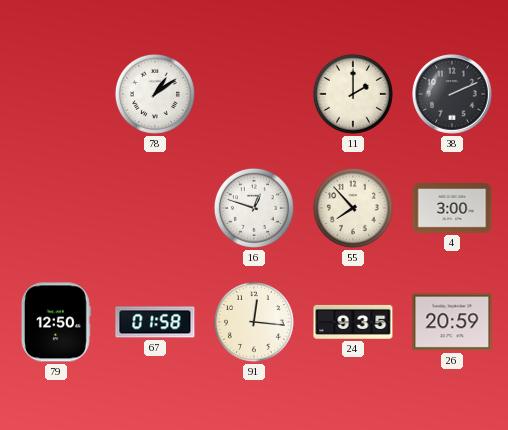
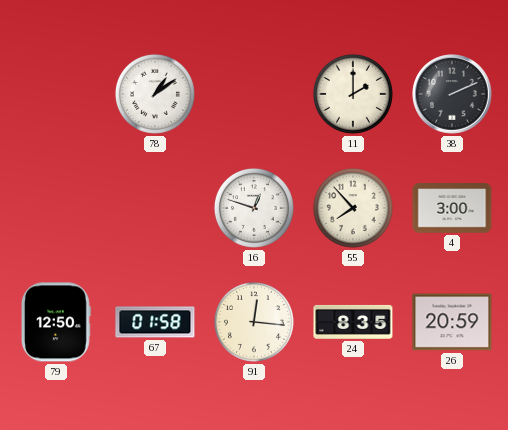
24: 9:35 -> 8:35
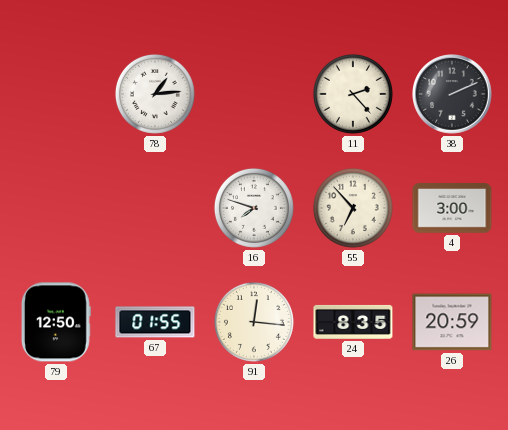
78: 1:09 -> 1:14
11: 2:00 -> 2:23
16: 12:48 -> 7:48
55: 7:53 -> 6:53
67: 01:58 -> 01:55
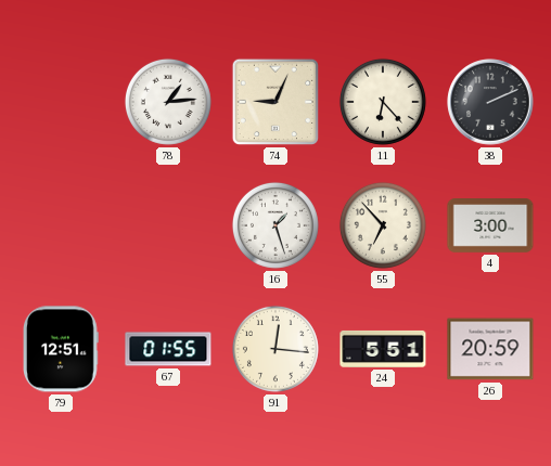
74: none -> 9:04
11: 2:23 -> 6:23
16: 7:48 -> 1:27
79: 12:50 -> 12:51
24: 8:35 -> 5:51
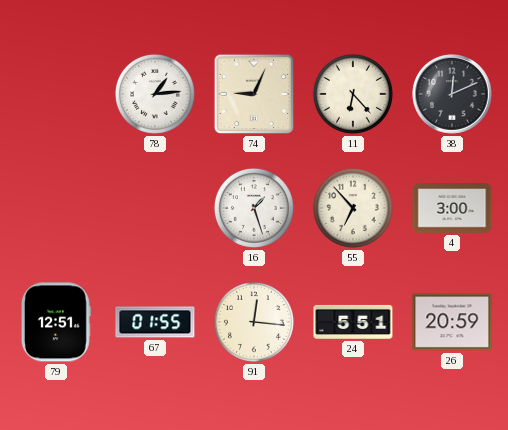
38: 2:11 -> 12:11
